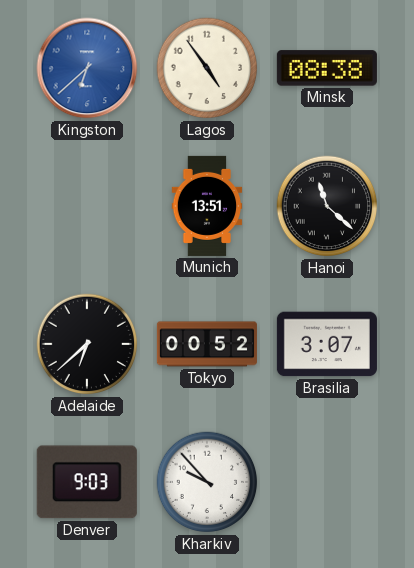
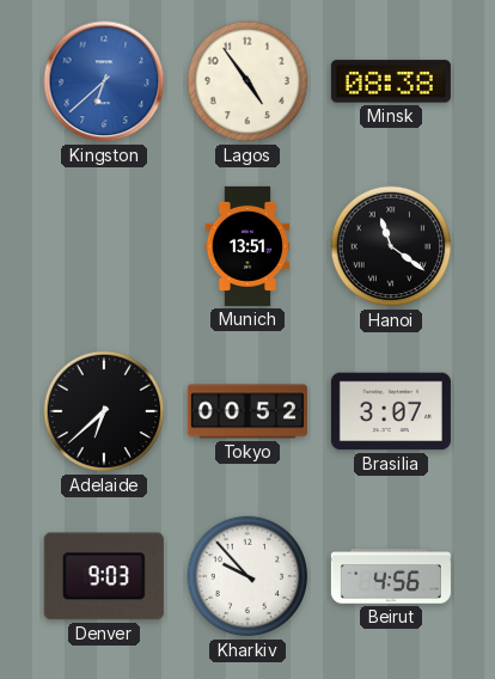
Hanoi: 11:22 -> 11:21
Beirut: none -> 4:56
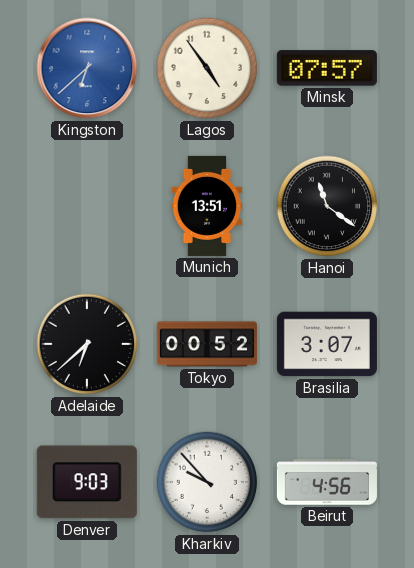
Minsk: 08:38 -> 07:57
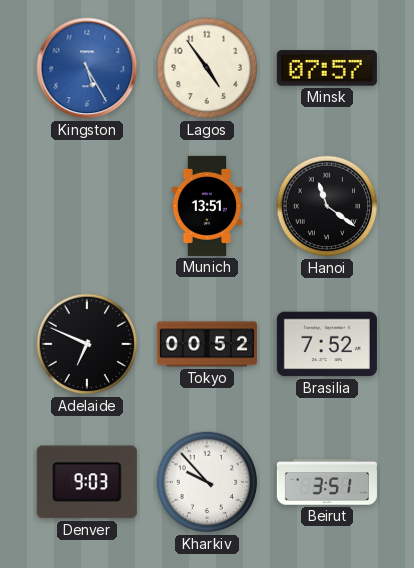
Kingston: 6:38 -> 5:25
Adelaide: 6:38 -> 6:49
Brasilia: 3:07 -> 7:52
Beirut: 4:56 -> 3:51
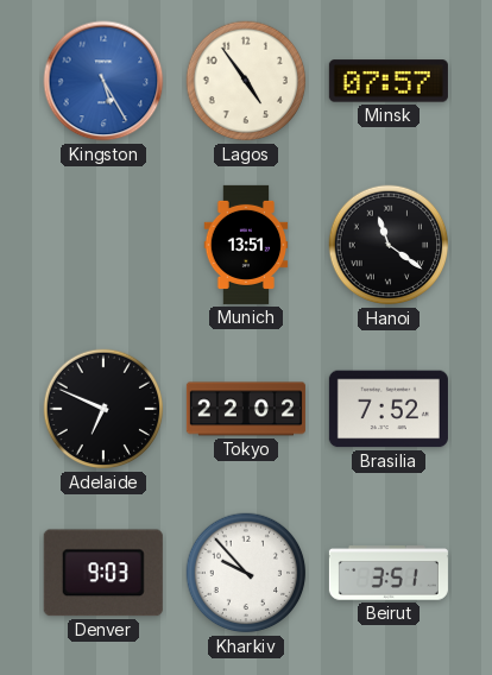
Tokyo: 00:52 -> 22:02
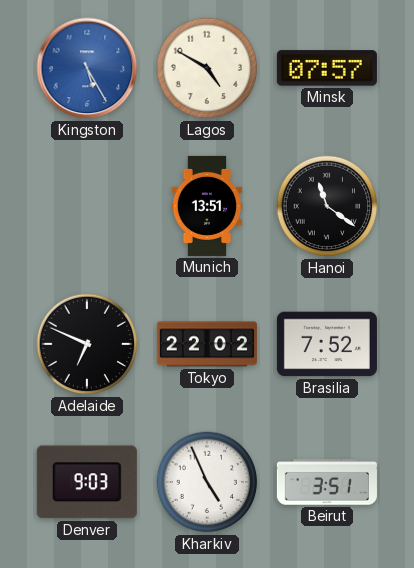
Lagos: 4:54 -> 4:50
Kharkiv: 9:53 -> 4:56
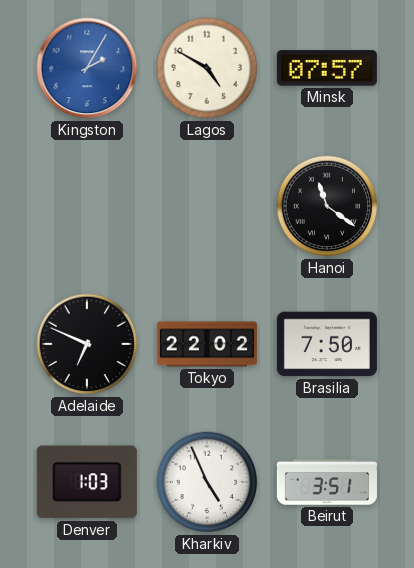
Kingston: 5:25 -> 2:05
Munich: 13:51 -> none
Brasilia: 7:52 -> 7:50
Denver: 9:03 -> 1:03
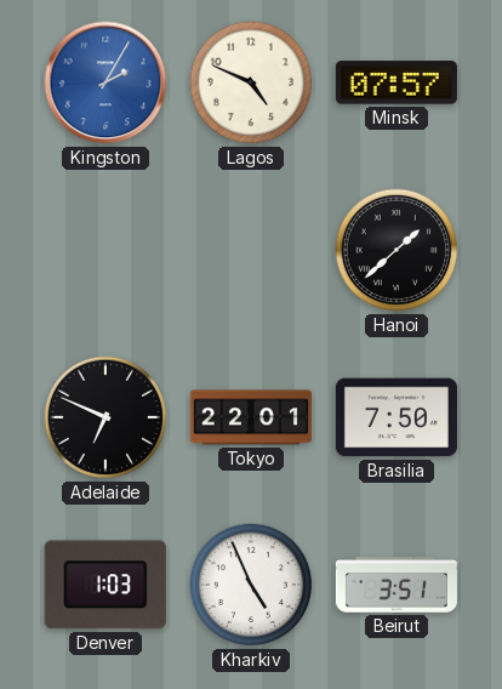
Lagos: 4:50 -> 4:49
Hanoi: 11:21 -> 1:38
Tokyo: 22:02 -> 22:01
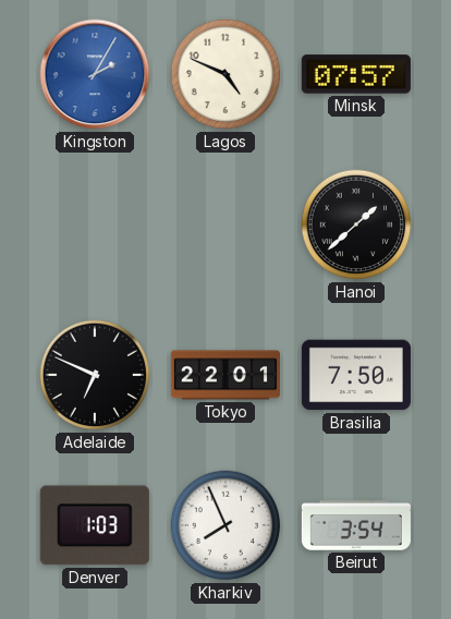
Kharkiv: 4:56 -> 7:56
Beirut: 3:51 -> 3:54
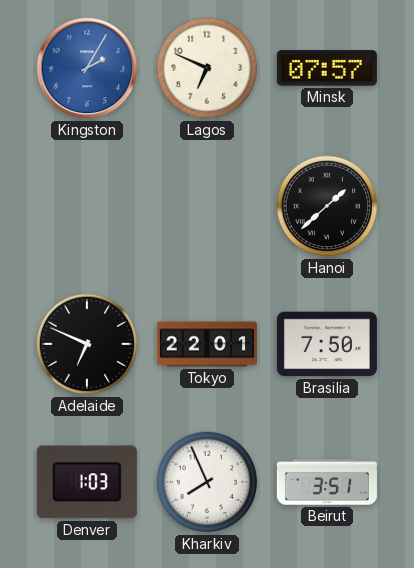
Lagos: 4:49 -> 6:49
Beirut: 3:54 -> 3:51
